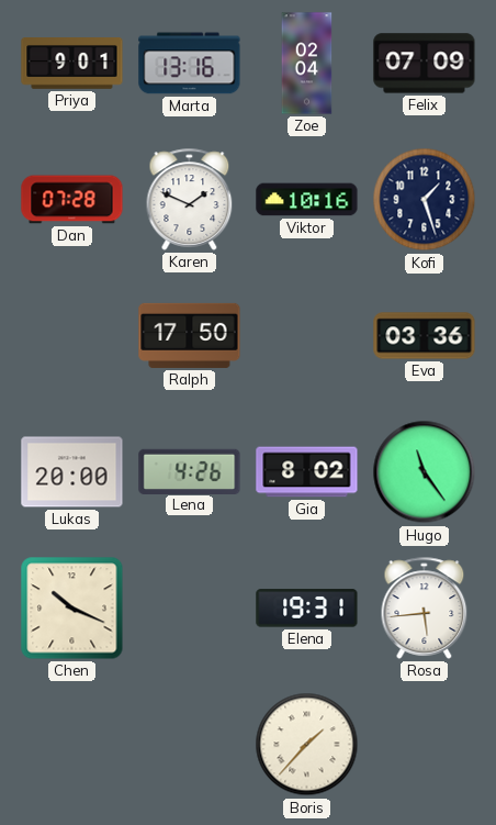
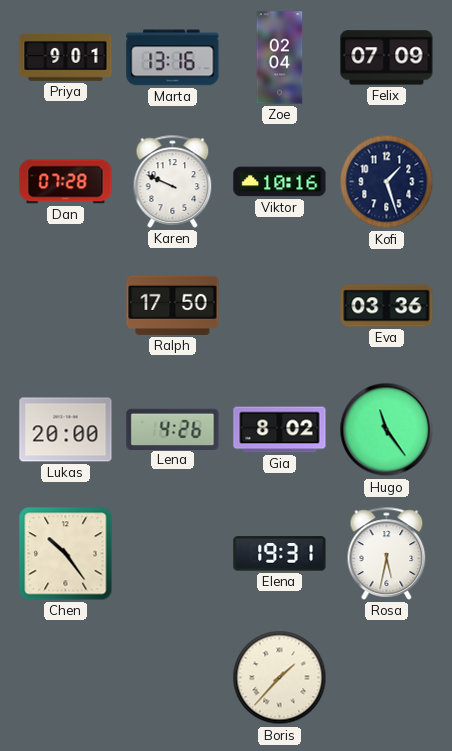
Karen: 1:49 -> 9:49
Chen: 10:19 -> 10:24
Rosa: 5:44 -> 5:32
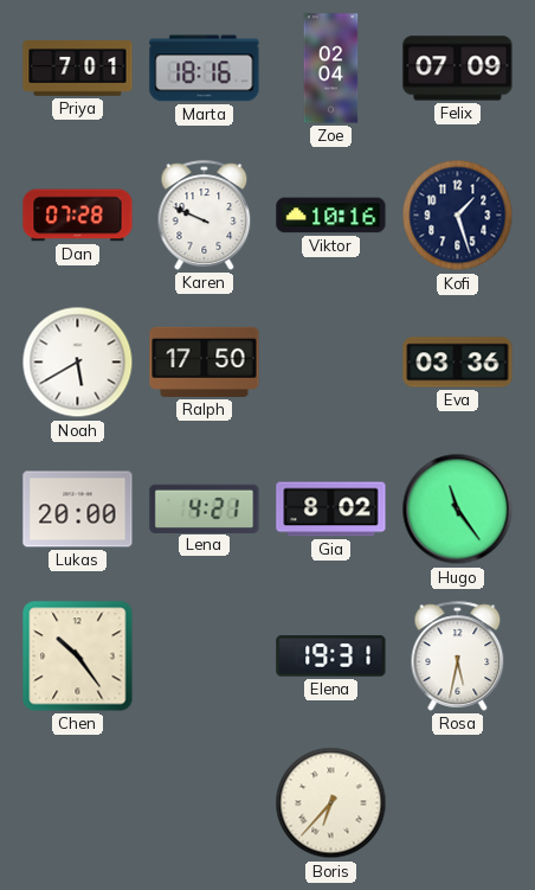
Priya: 9:01 -> 7:01
Marta: 13:16 -> 18:16
Noah: none -> 5:40
Lena: 4:26 -> 4:21
Boris: 1:37 -> 6:37
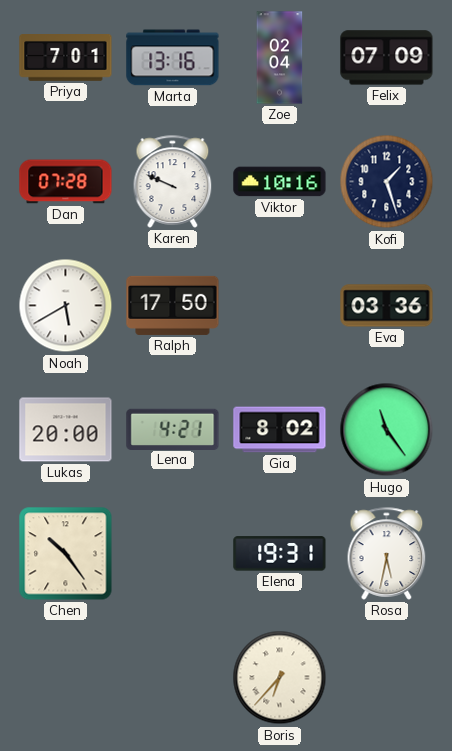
Marta: 18:16 -> 13:16
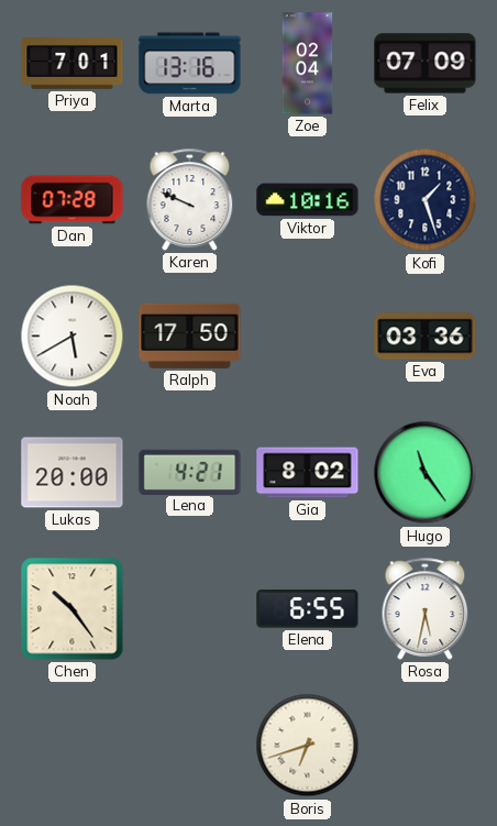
Elena: 19:31 -> 6:55
Boris: 6:37 -> 6:42
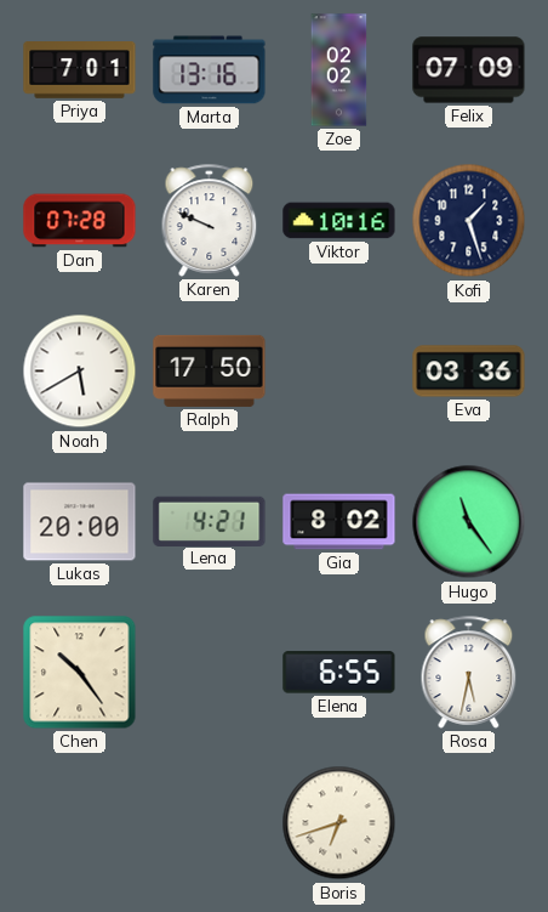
Zoe: 02:04 -> 02:02
